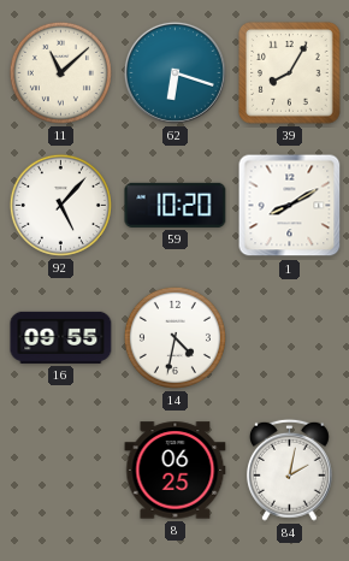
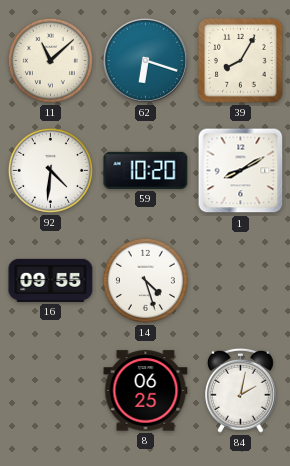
92: 5:07 -> 4:31
14: 4:32 -> 4:27
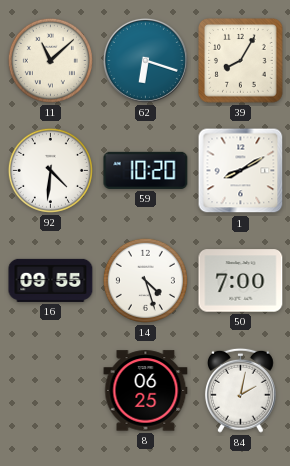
50: none -> 7:00
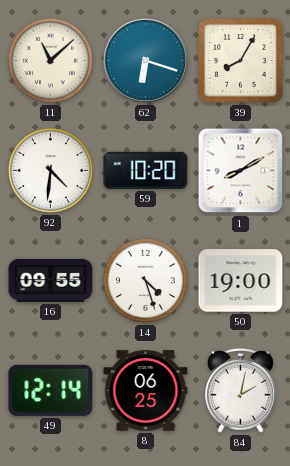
50: 7:00 -> 19:00
49: none -> 12:14
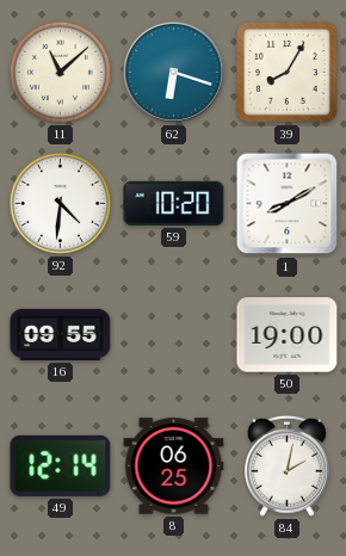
14: 4:27 -> none
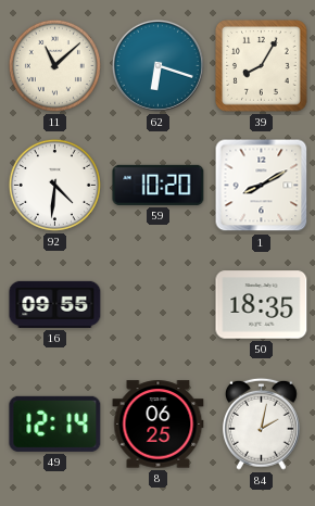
50: 19:00 -> 18:35
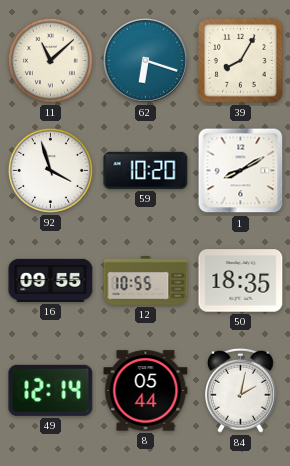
92: 4:31 -> 3:57
12: none -> 10:55
8: 06:25 -> 05:44
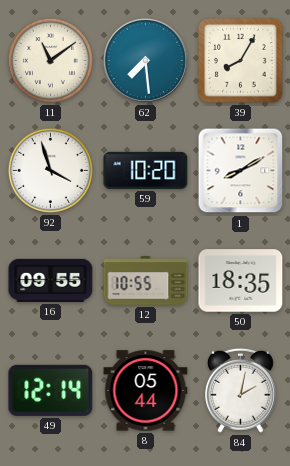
11: 11:08 -> 11:09
62: 6:18 -> 7:29
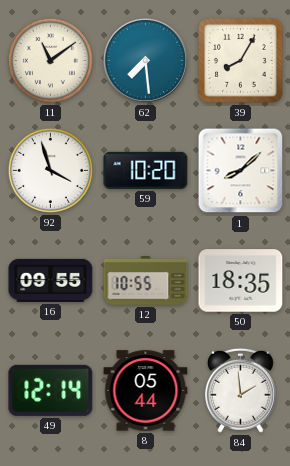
1: 8:10 -> 8:08
84: 2:02 -> 1:59
